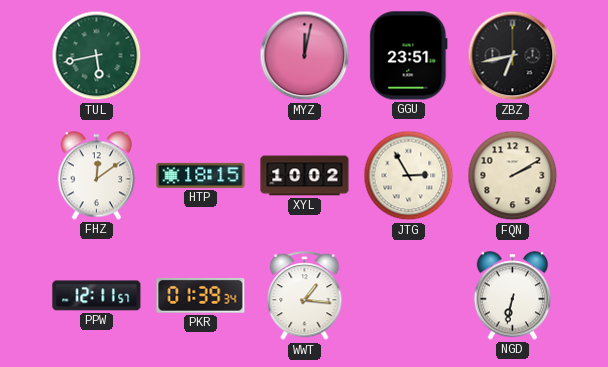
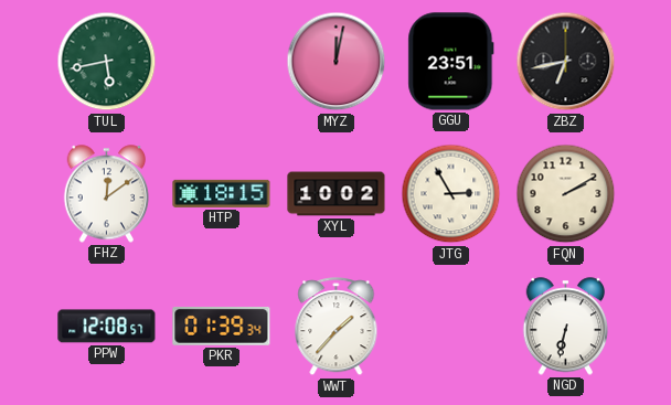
PPW: 12:11 -> 12:08
WWT: 1:16 -> 1:37
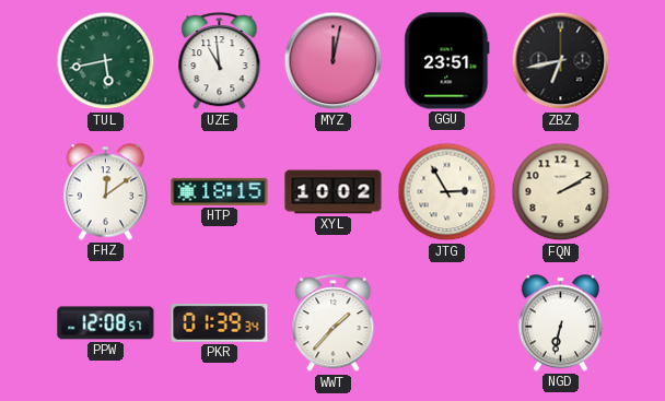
UZE: none -> 10:59
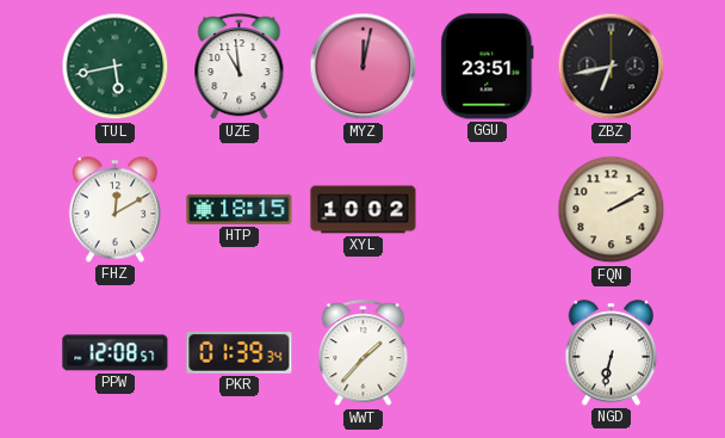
FHZ: 12:09 -> 12:10
JTG: 2:55 -> none
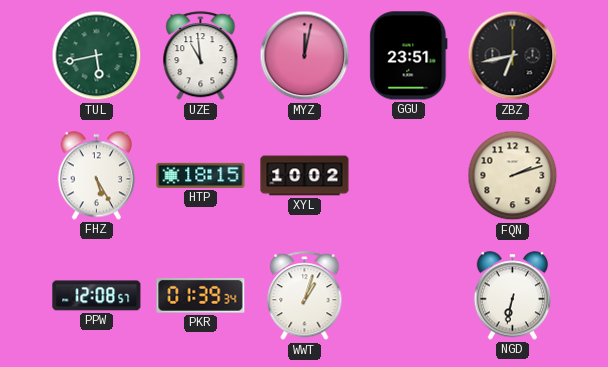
FHZ: 12:10 -> 5:25
FQN: 2:10 -> 2:12
WWT: 1:37 -> 1:03
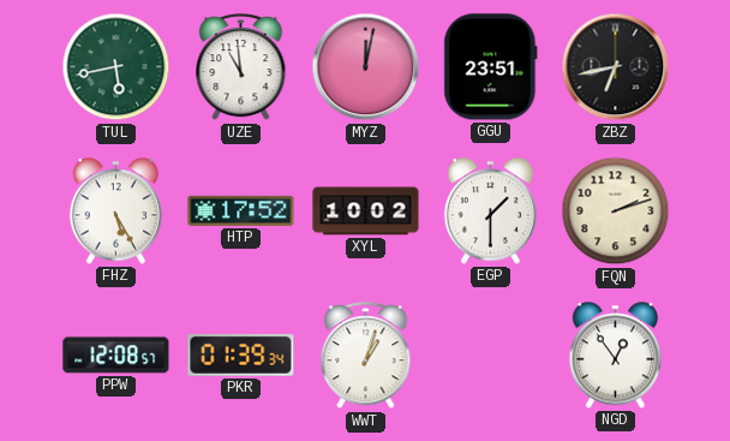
HTP: 18:15 -> 17:52
EGP: none -> 1:30
NGD: 6:32 -> 12:54
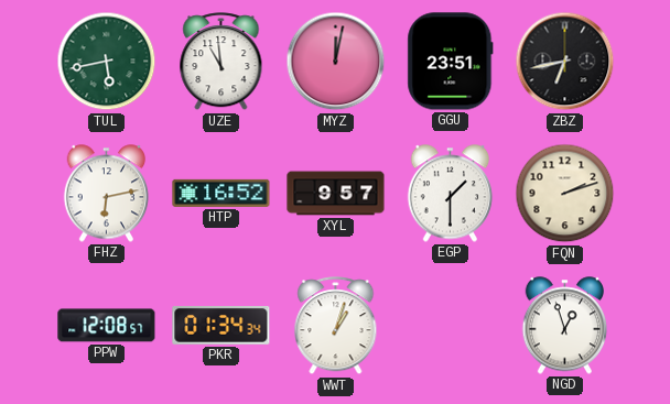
FHZ: 5:25 -> 6:13
HTP: 17:52 -> 16:52
XYL: 10:02 -> 9:57
PKR: 01:39 -> 01:34
NGD: 12:54 -> 12:57
